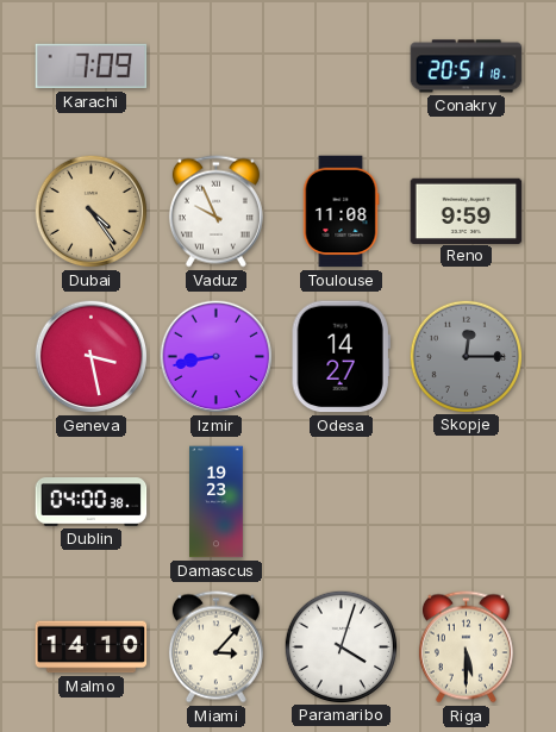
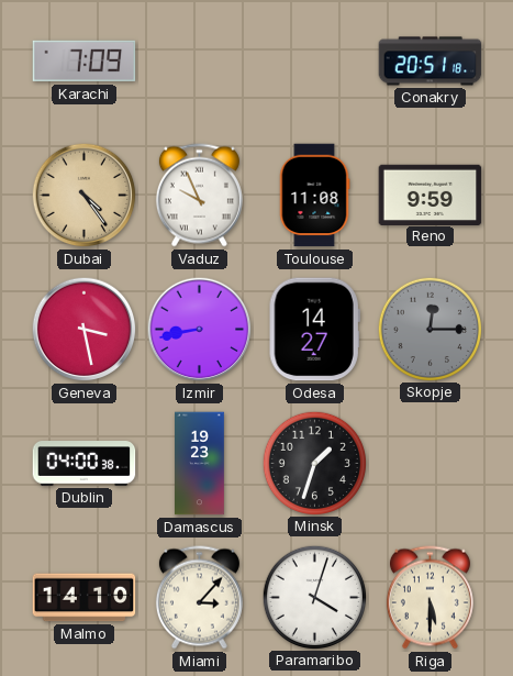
Minsk: none -> 1:33
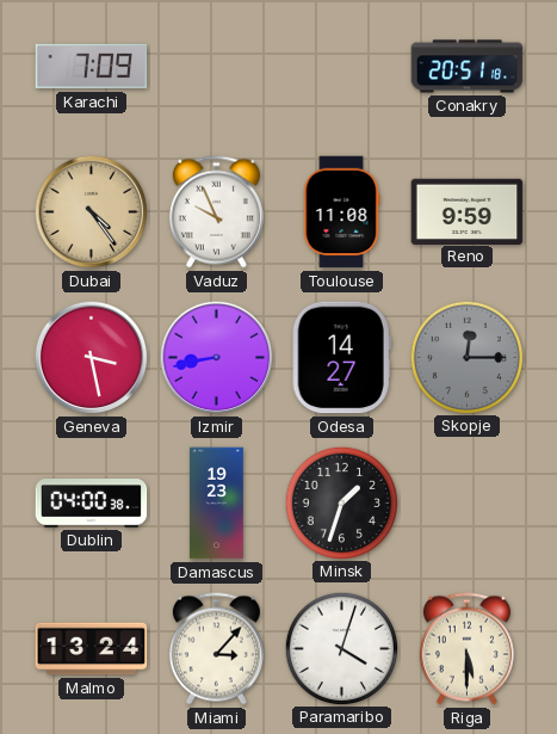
Malmo: 14:10 -> 13:24
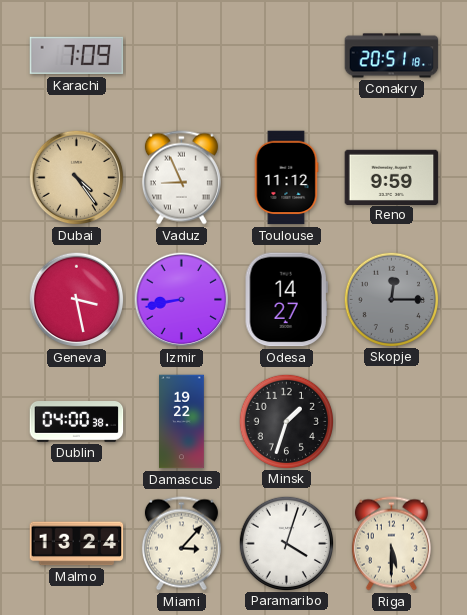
Vaduz: 9:56 -> 8:56
Toulouse: 11:08 -> 11:12
Damascus: 19:23 -> 19:22
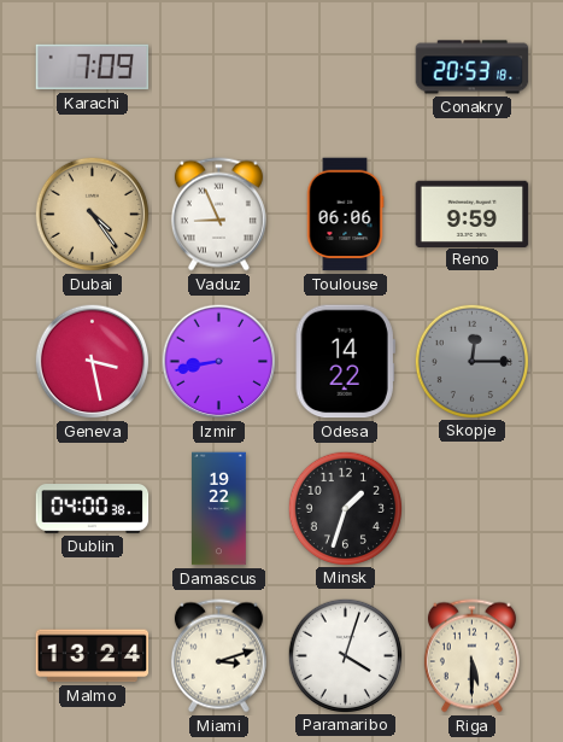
Conakry: 20:51 -> 20:53
Toulouse: 11:12 -> 06:06
Odesa: 14:27 -> 14:22
Miami: 3:07 -> 3:12
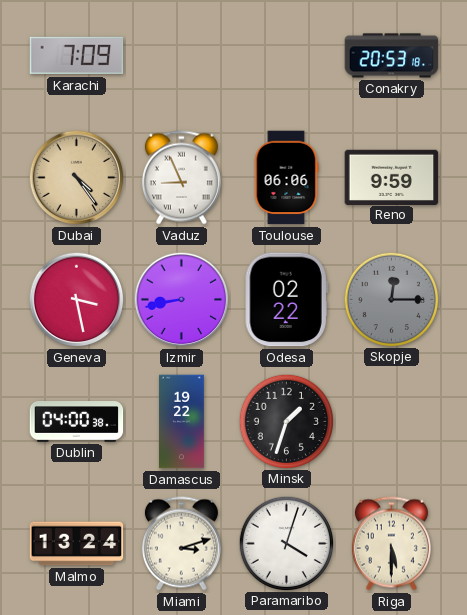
Odesa: 14:22 -> 02:22
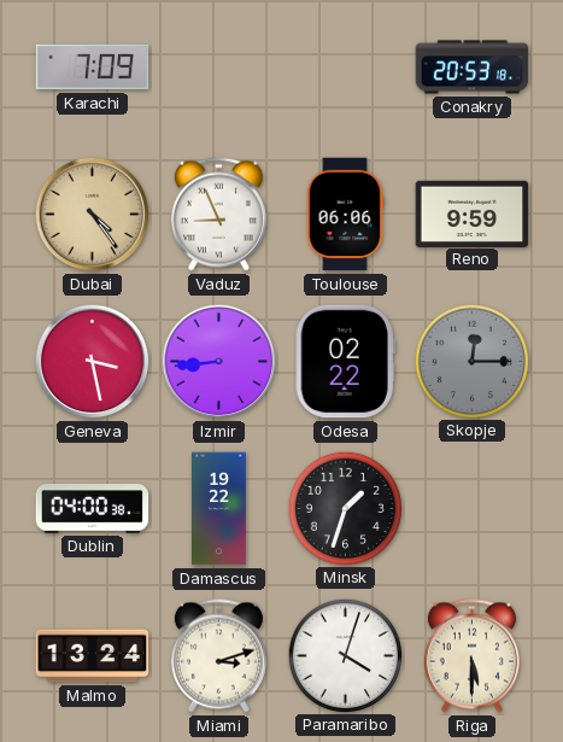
Izmir: 8:43 -> 8:44
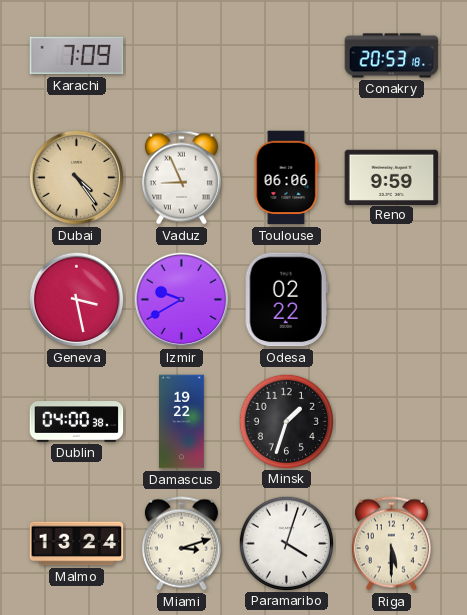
Izmir: 8:44 -> 9:40
Skopje: 12:15 -> none
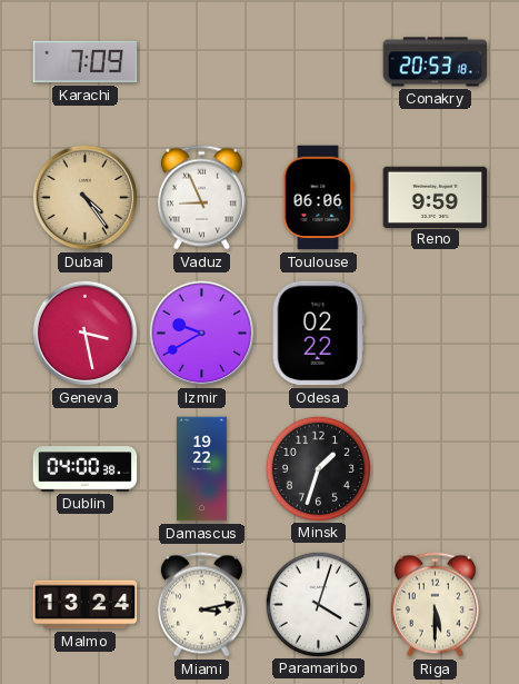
Miami: 3:12 -> 3:13
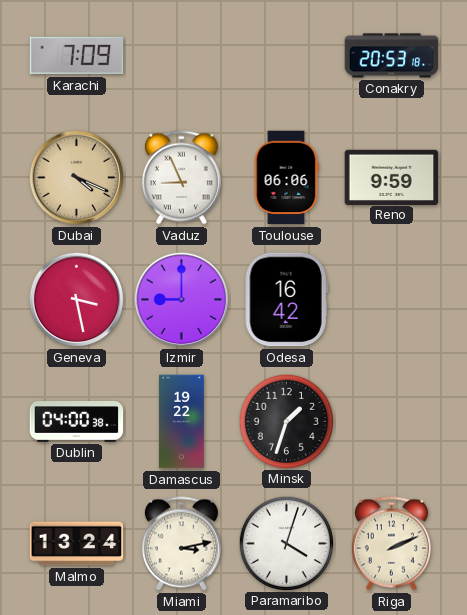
Dubai: 4:24 -> 4:19
Izmir: 9:40 -> 9:00
Odesa: 02:22 -> 16:42
Riga: 5:30 -> 2:11
